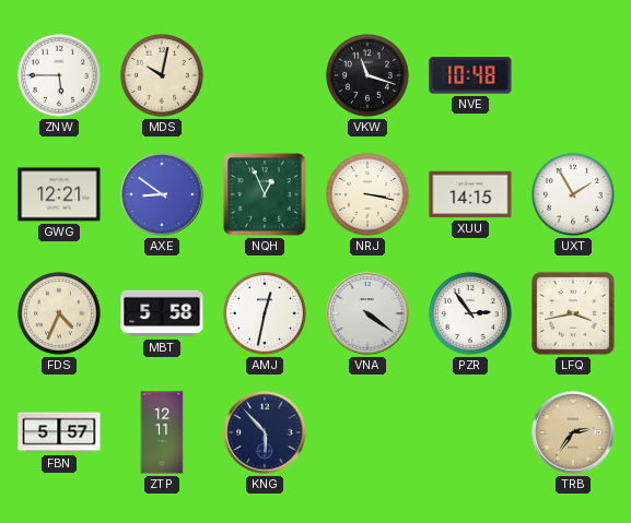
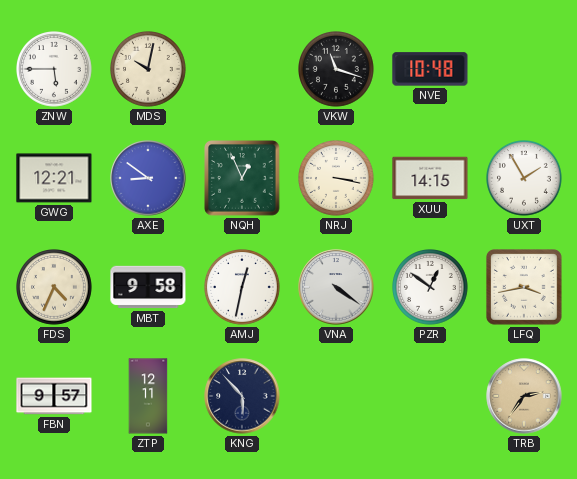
MBT: 5:58 -> 9:58
PZR: 2:54 -> 12:51
FBN: 5:57 -> 9:57
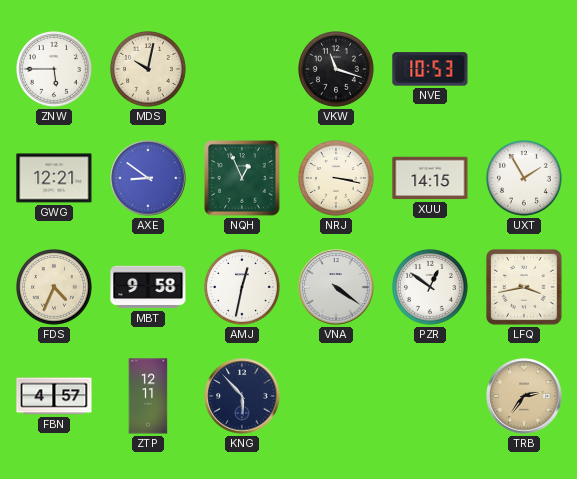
NVE: 10:48 -> 10:53
FBN: 9:57 -> 4:57
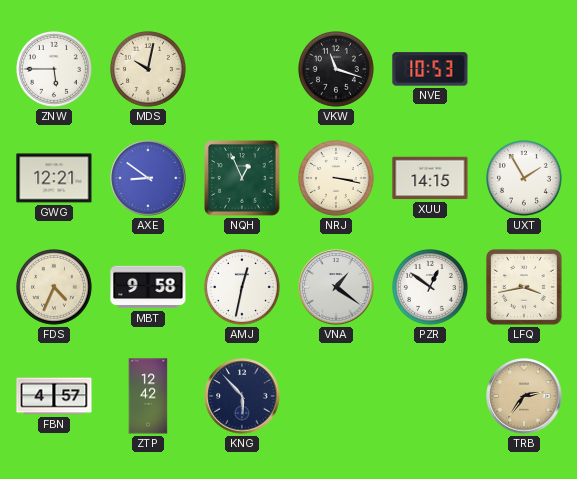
VNA: 4:21 -> 1:21
ZTP: 12:11 -> 12:42
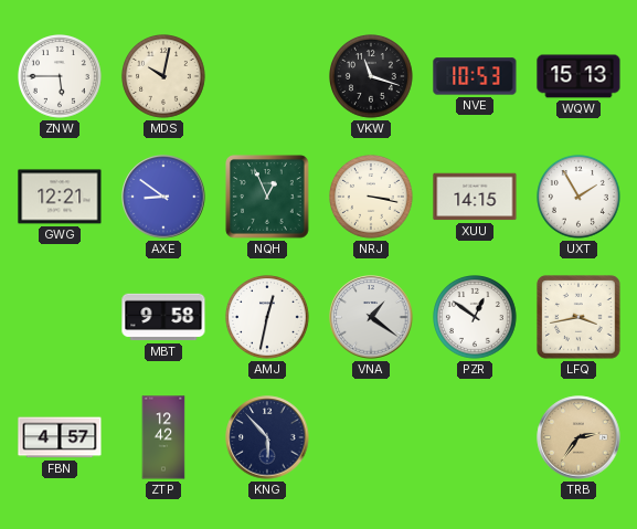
WQW: none -> 15:13
FDS: 4:34 -> none
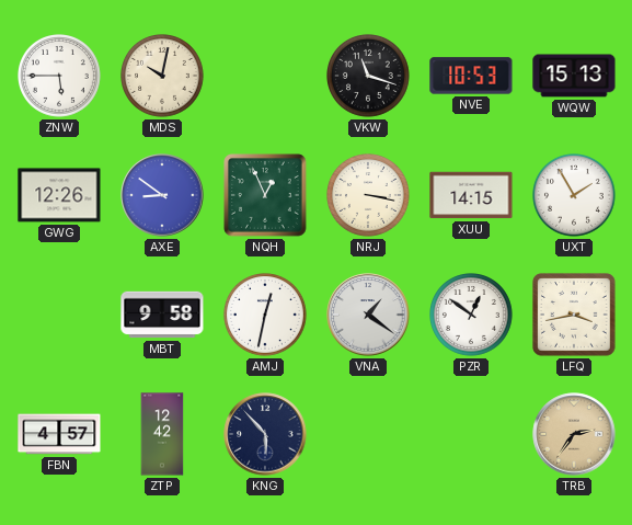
GWG: 12:21 -> 12:26
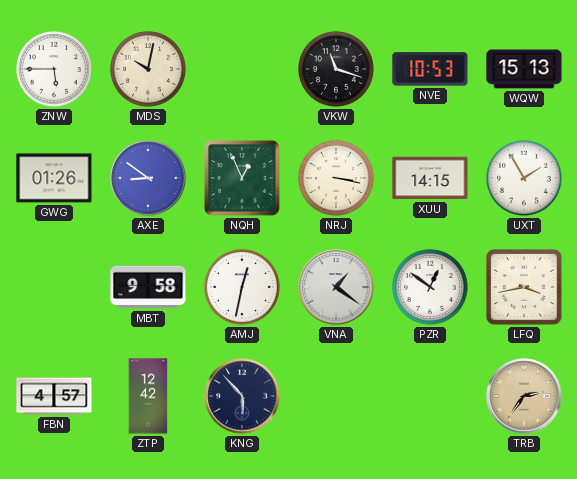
GWG: 12:26 -> 01:26
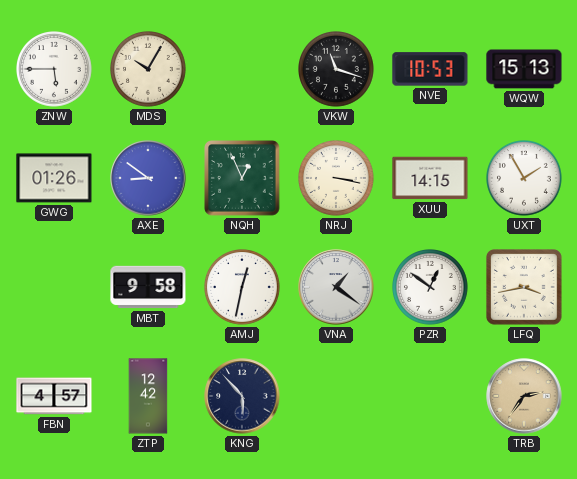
MDS: 10:02 -> 10:05
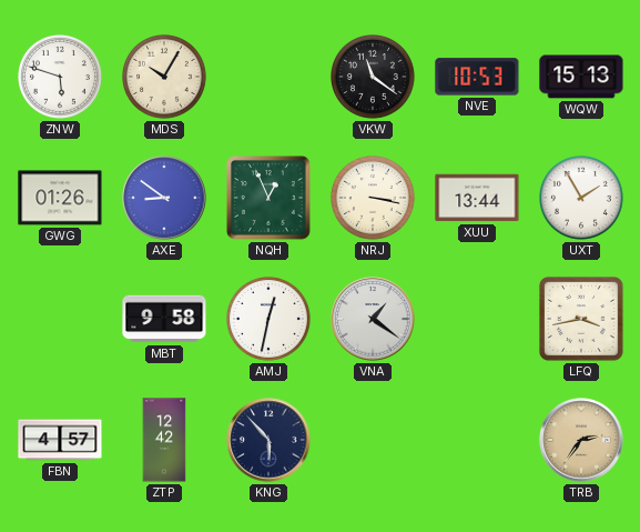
ZNW: 5:45 -> 5:48
VKW: 11:18 -> 11:21
XUU: 14:15 -> 13:44
PZR: 12:51 -> none
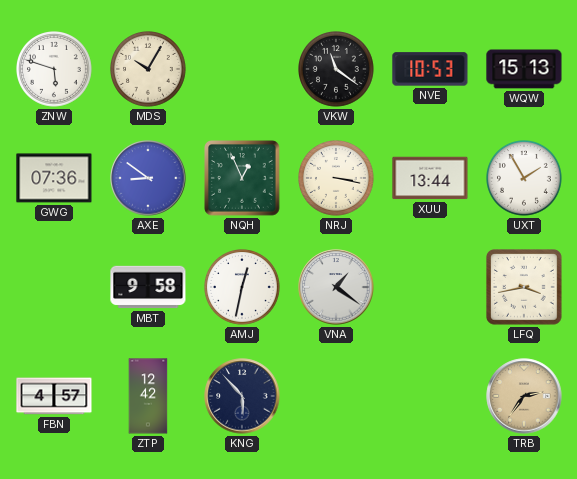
GWG: 01:26 -> 07:36
